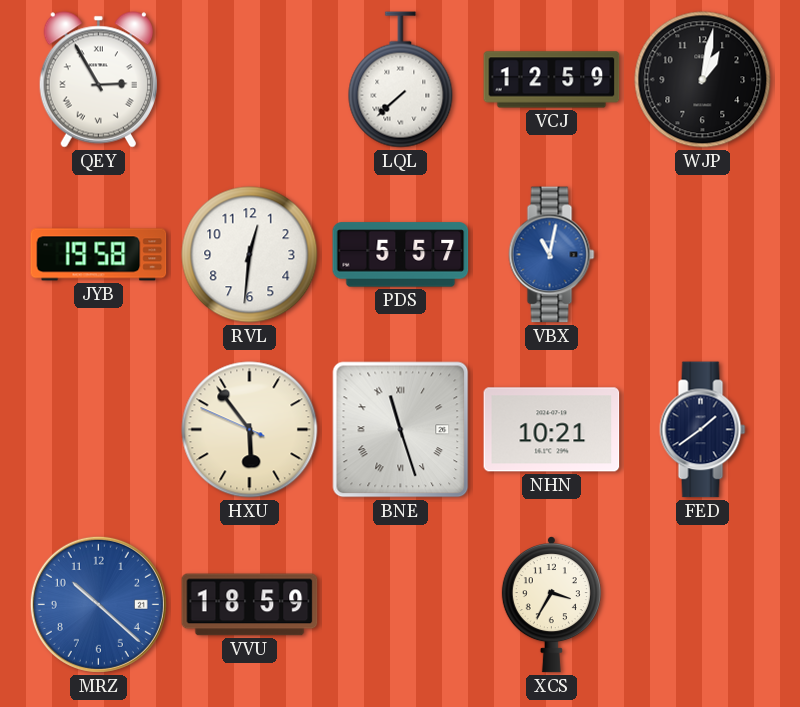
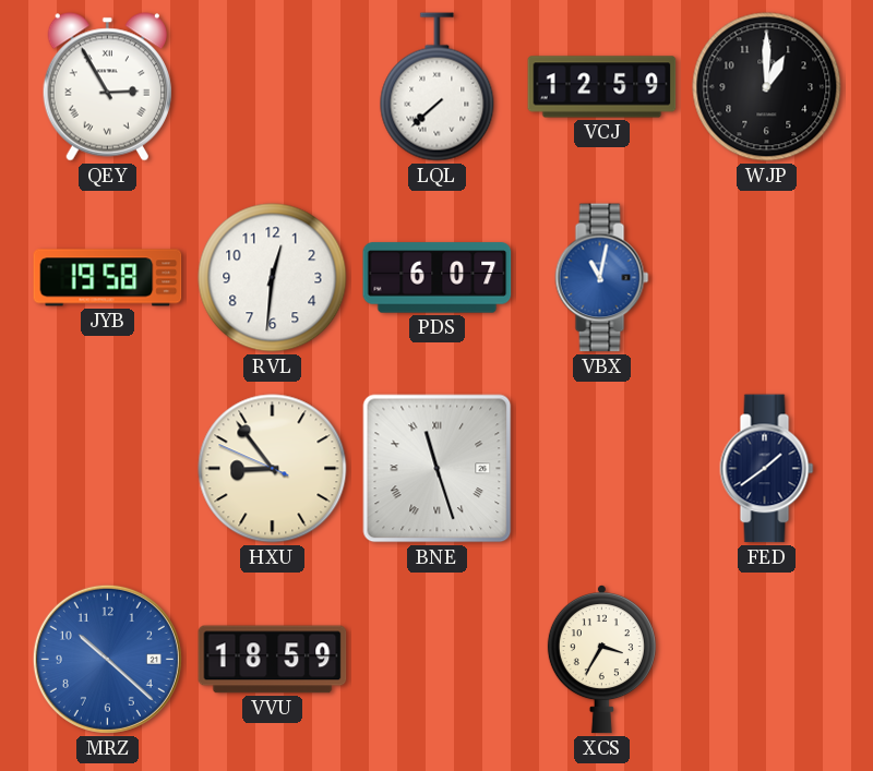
WJP: 1:02 -> 1:00
PDS: 5:57 -> 6:07
HXU: 5:53 -> 8:53
NHN: 10:21 -> none
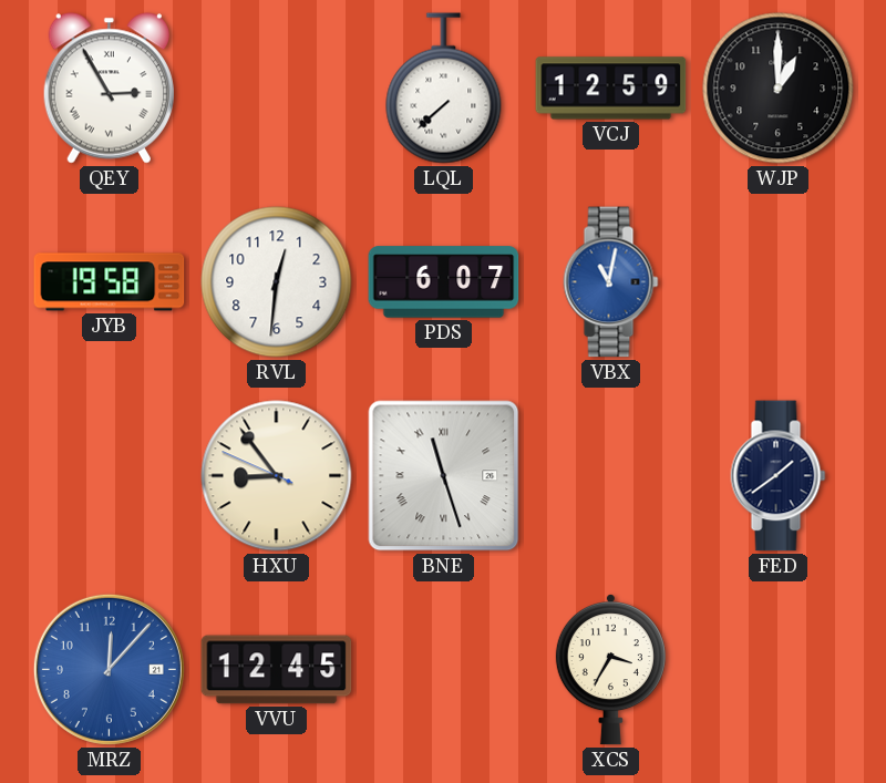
MRZ: 10:22 -> 12:07
VVU: 18:59 -> 12:45
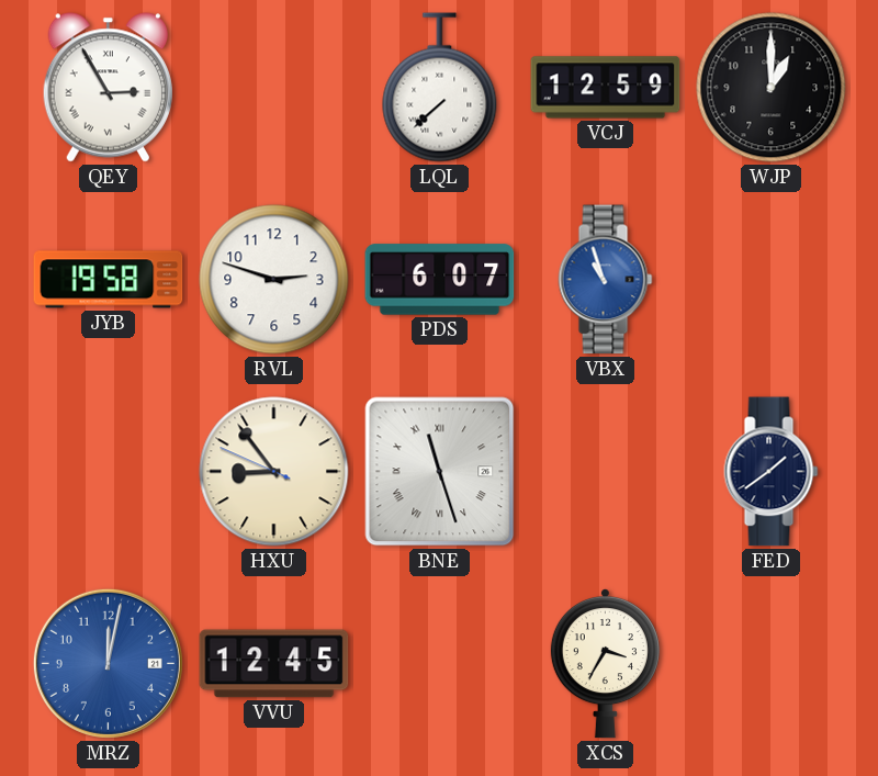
RVL: 12:31 -> 2:48
VBX: 11:02 -> 10:57
MRZ: 12:07 -> 12:02
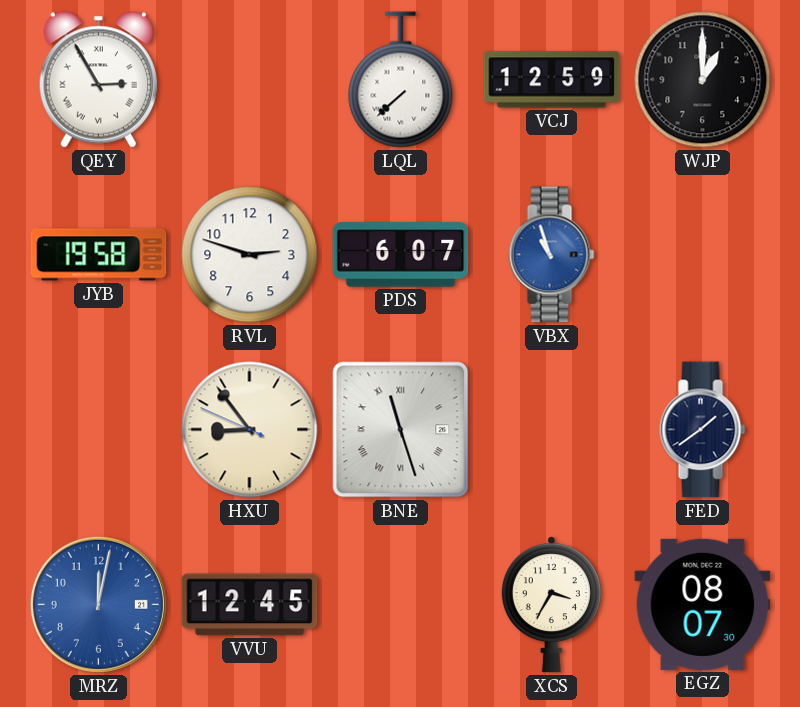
EGZ: none -> 08:07
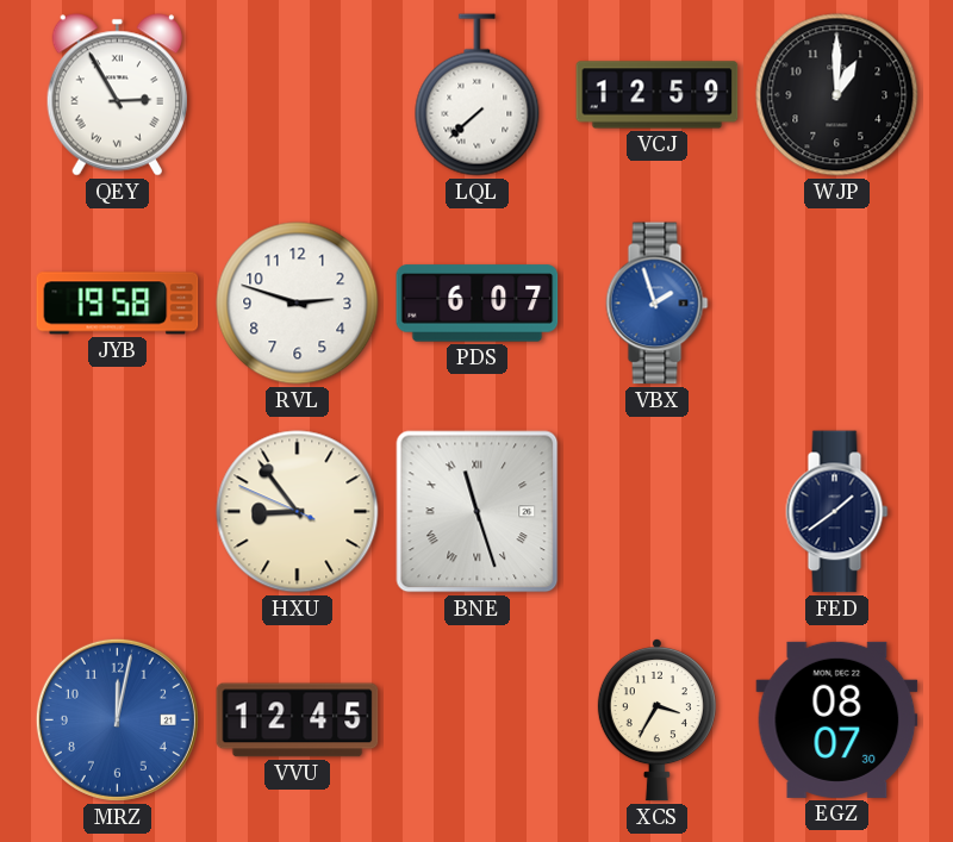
VBX: 10:57 -> 1:57
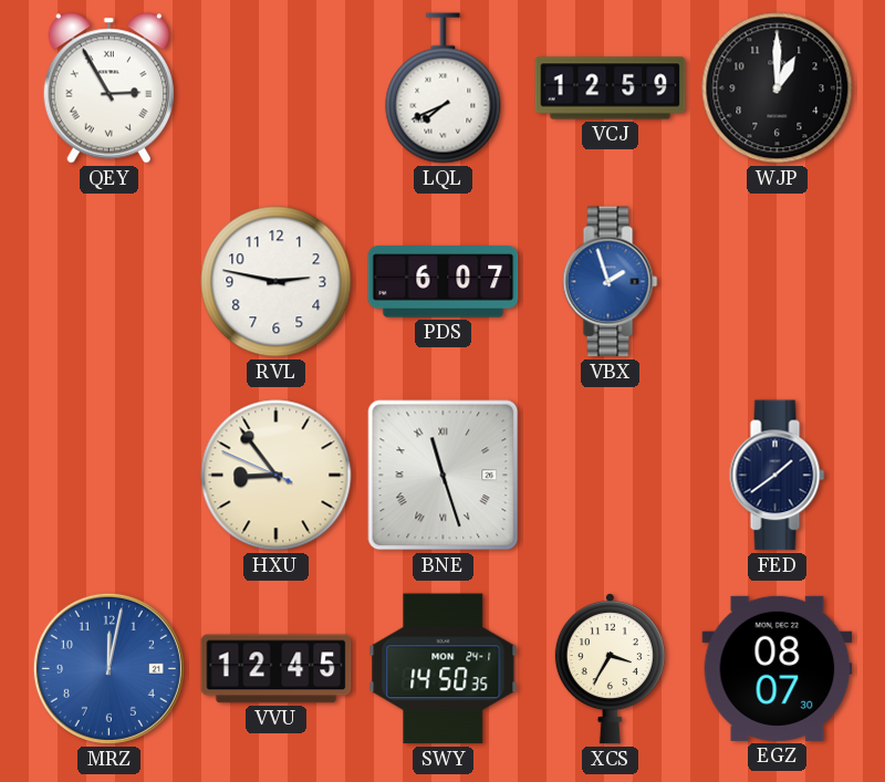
LQL: 7:38 -> 7:41
JYB: 19:58 -> none
RVL: 2:48 -> 2:47
SWY: none -> 14:50
